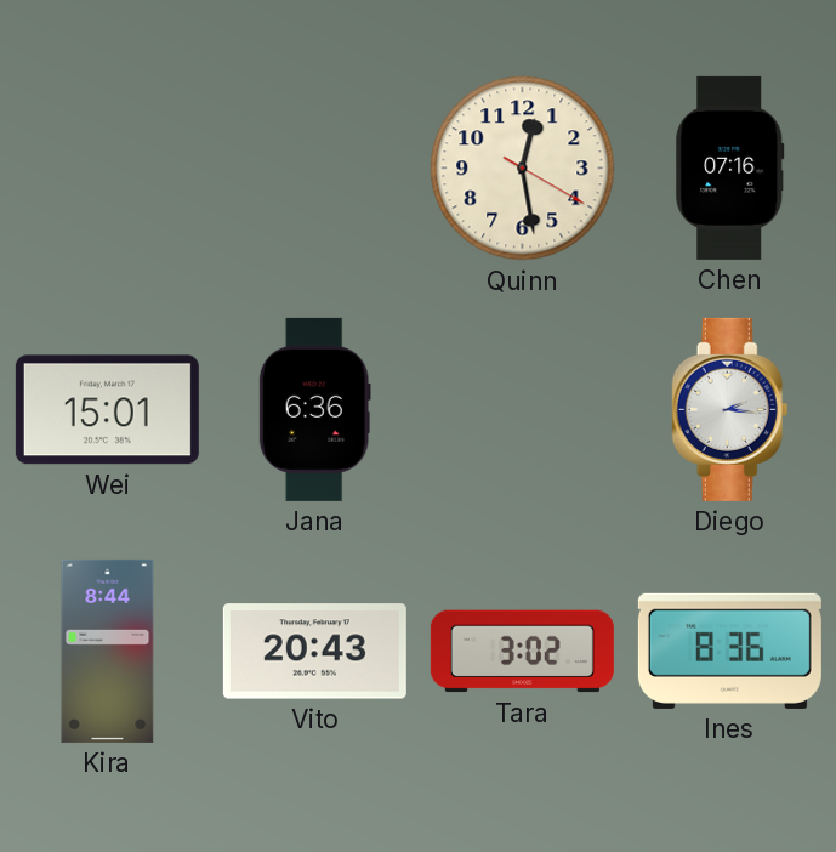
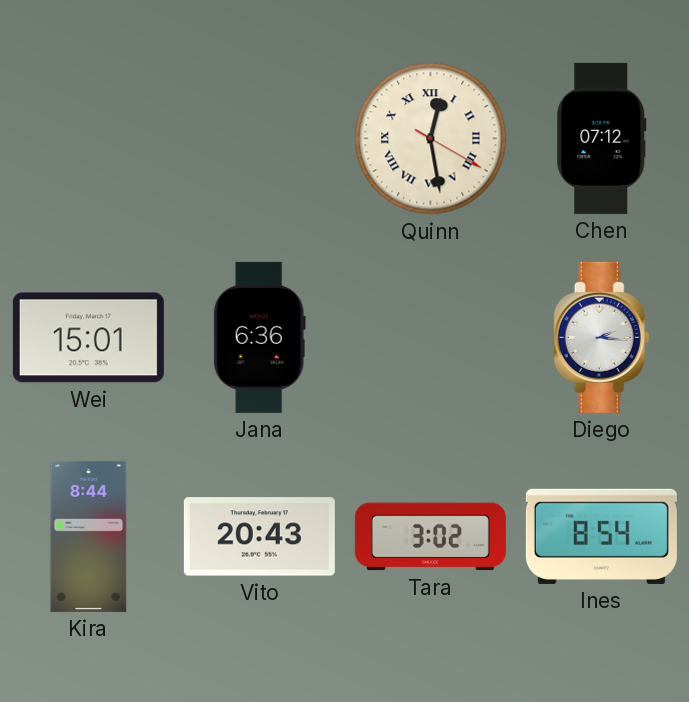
Quinn numerals: Arabic -> Roman
Chen: 07:16 -> 07:12
Ines: 8:36 -> 8:54
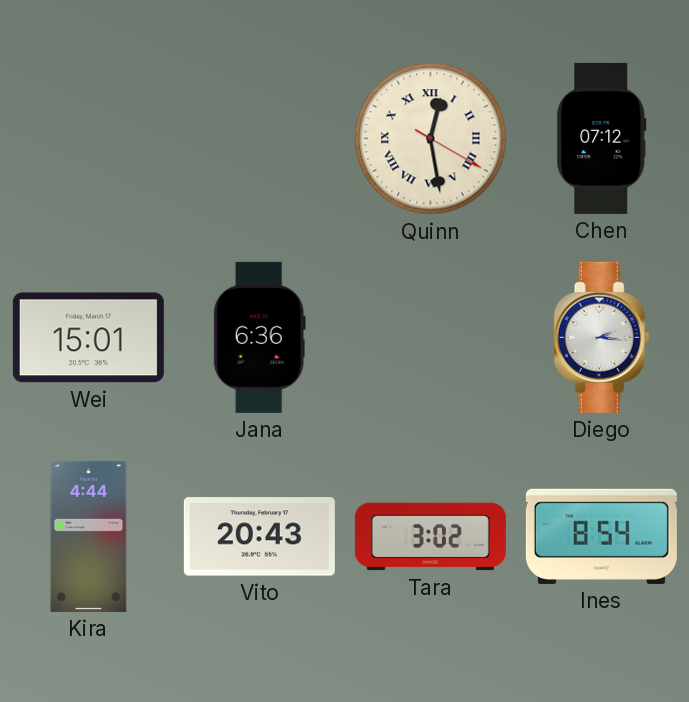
Kira: 8:44 -> 4:44
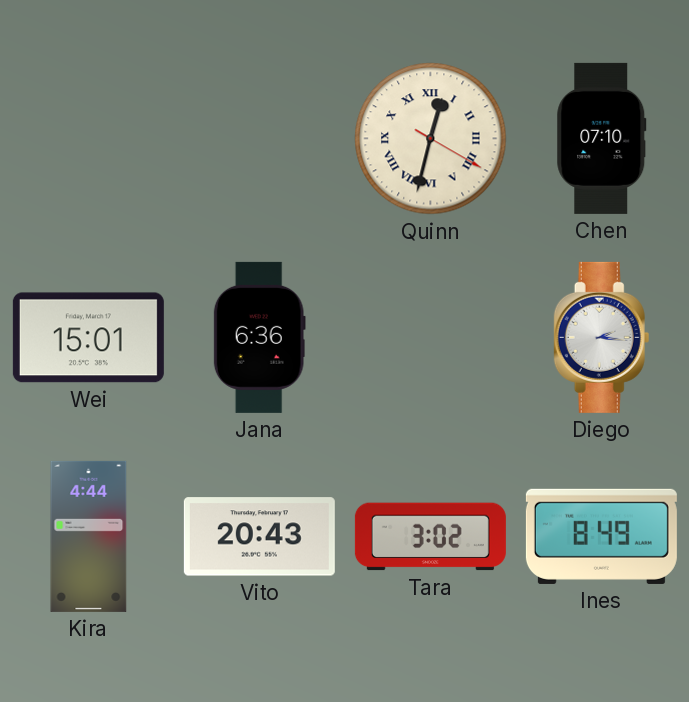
Quinn: 12:28 -> 12:32
Chen: 07:12 -> 07:10
Ines: 8:54 -> 8:49
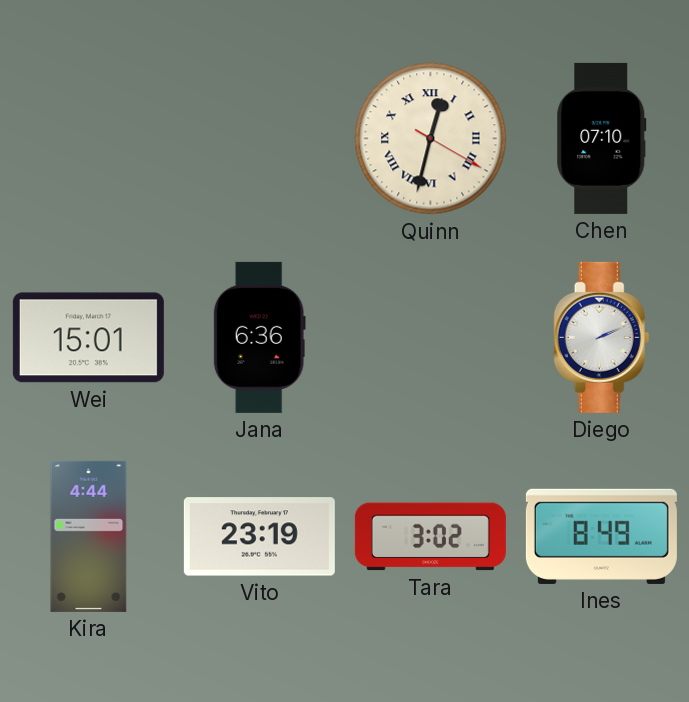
Diego: 2:16 -> 2:11
Vito: 20:43 -> 23:19
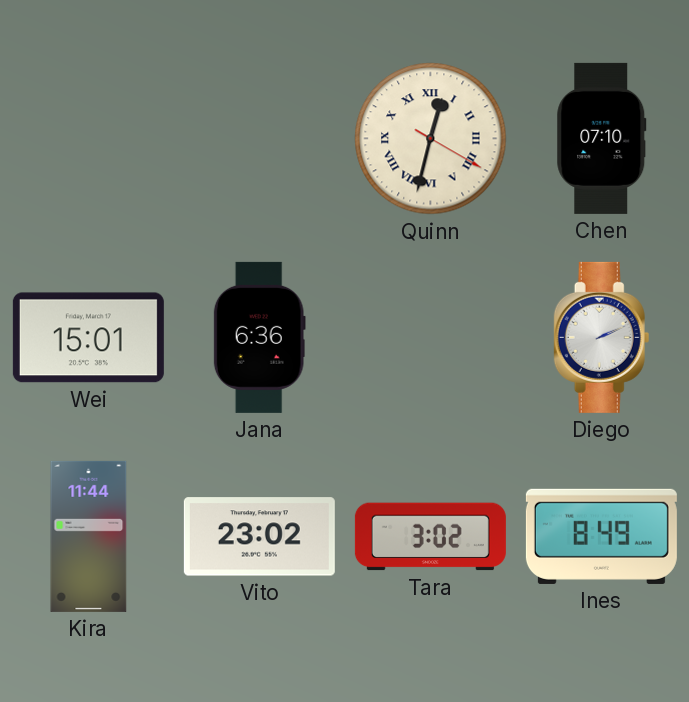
Kira: 4:44 -> 11:44
Vito: 23:19 -> 23:02
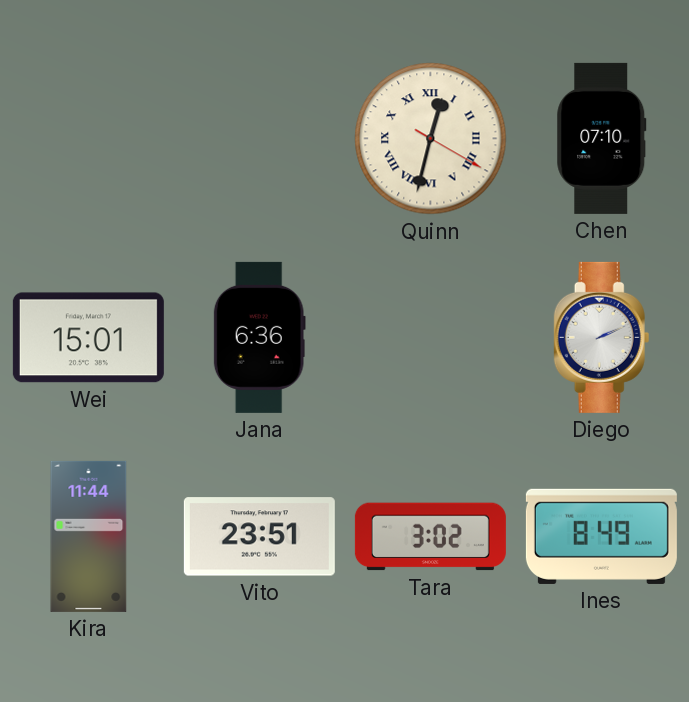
Vito: 23:02 -> 23:51
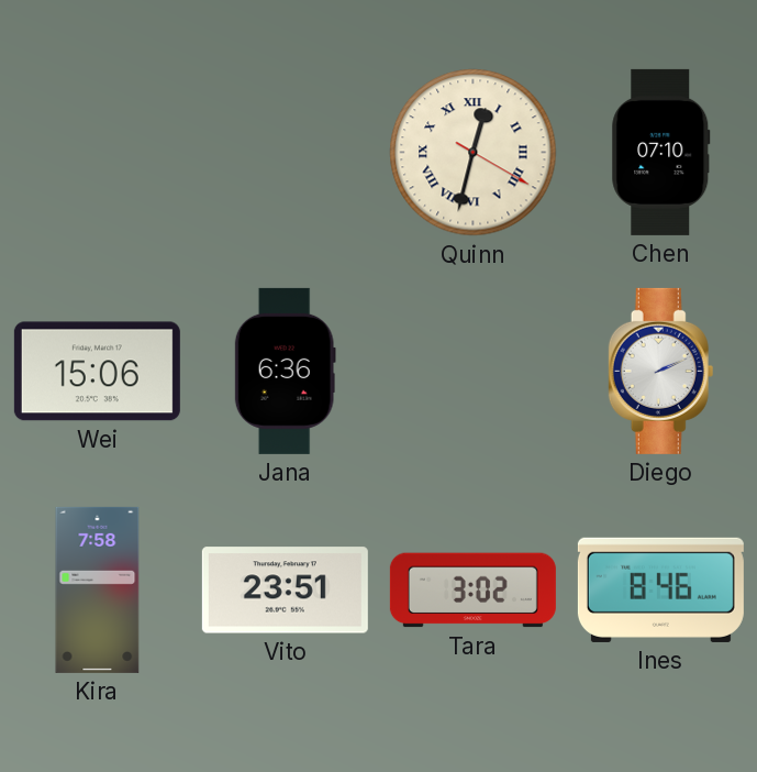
Wei: 15:01 -> 15:06
Kira: 11:44 -> 7:58
Ines: 8:49 -> 8:46
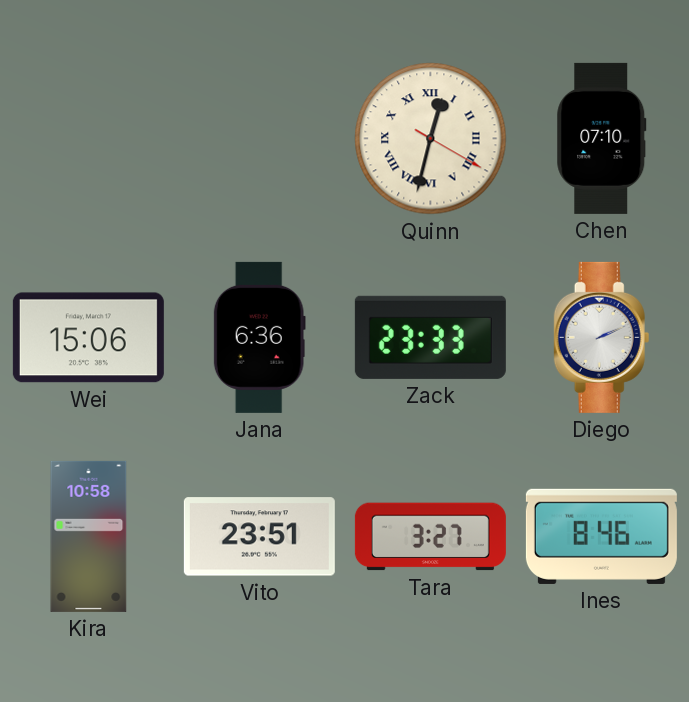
Zack: none -> 23:33
Kira: 7:58 -> 10:58
Tara: 3:02 -> 3:27
